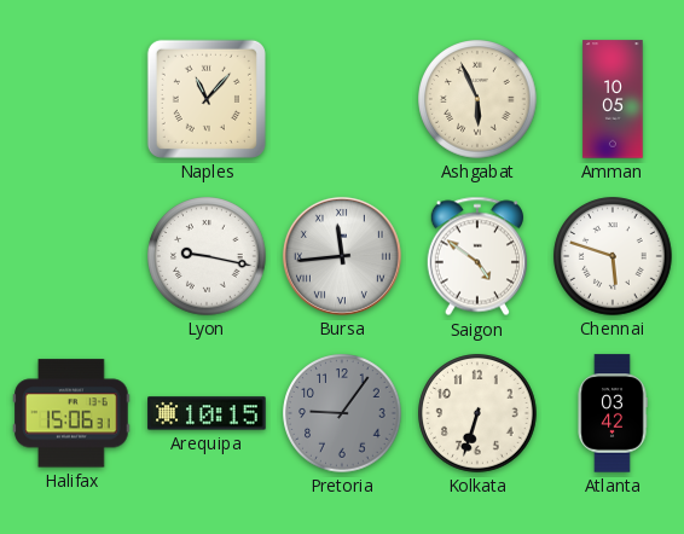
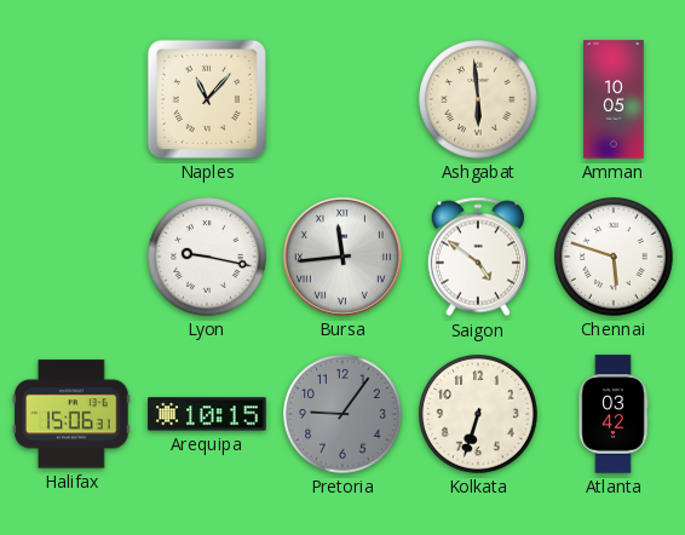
Ashgabat: 5:56 -> 5:59
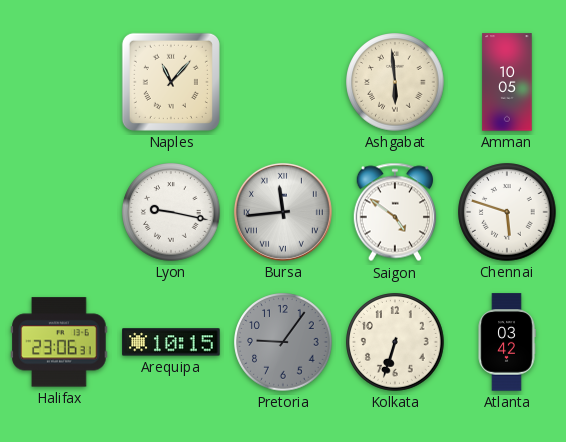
Halifax: 15:06 -> 23:06
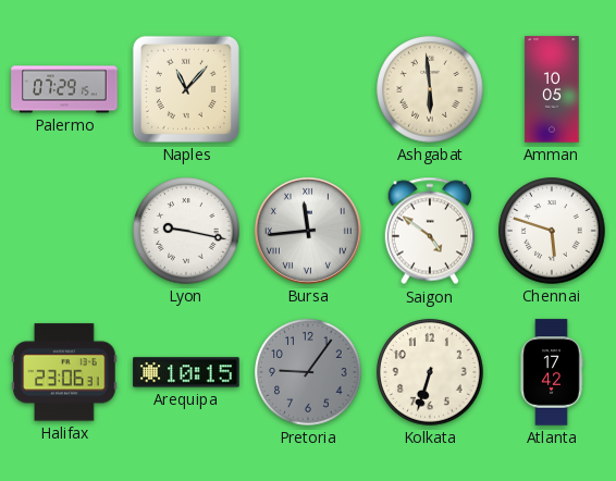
Palermo: none -> 07:29
Atlanta: 03:42 -> 17:42
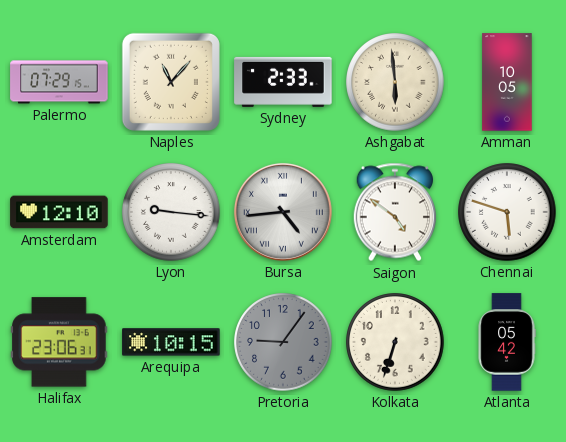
Sydney: none -> 2:33
Amsterdam: none -> 12:10
Lyon: 9:17 -> 9:16
Bursa: 11:44 -> 4:44
Atlanta: 17:42 -> 05:42
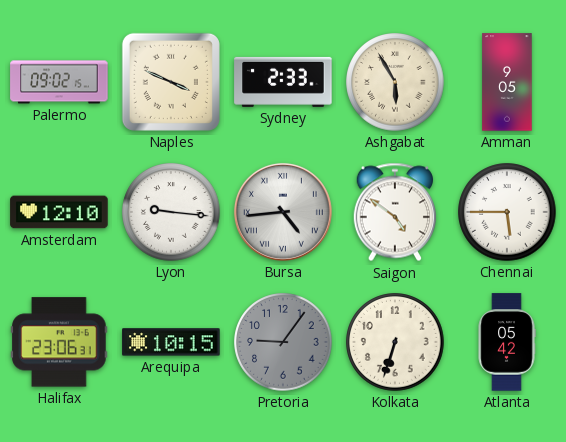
Palermo: 07:29 -> 09:02
Naples: 11:07 -> 3:49
Ashgabat: 5:59 -> 5:55
Amman: 10:05 -> 9:05
Chennai: 5:48 -> 5:45
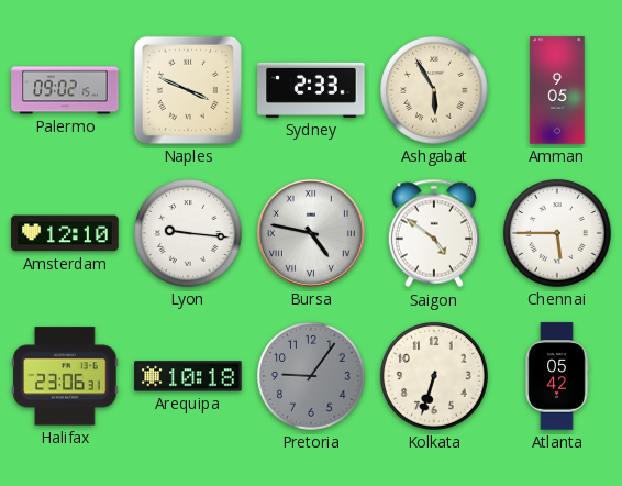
Bursa: 4:44 -> 4:47
Arequipa: 10:15 -> 10:18
